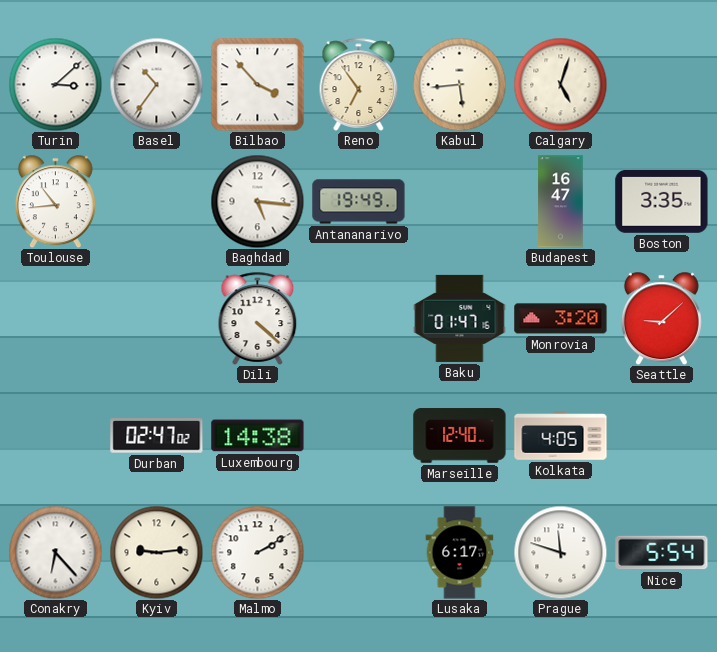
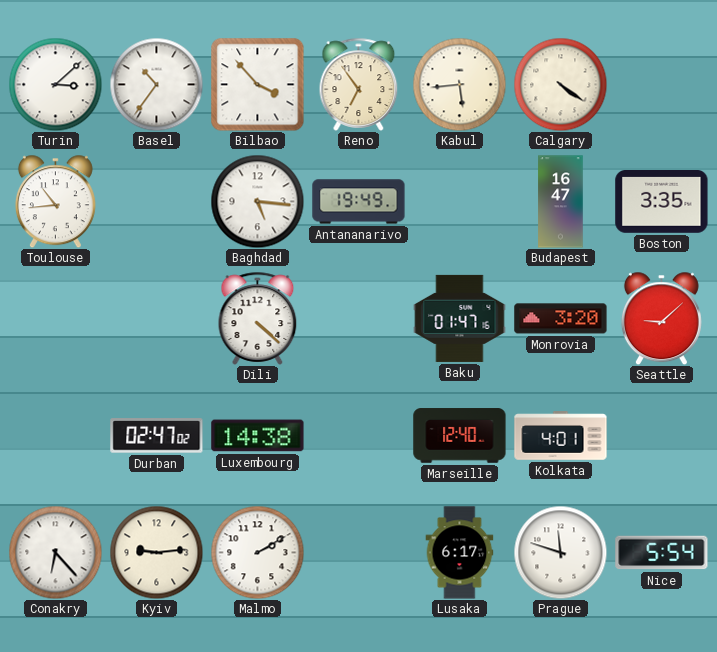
Calgary: 5:03 -> 4:21
Kolkata: 4:05 -> 4:01
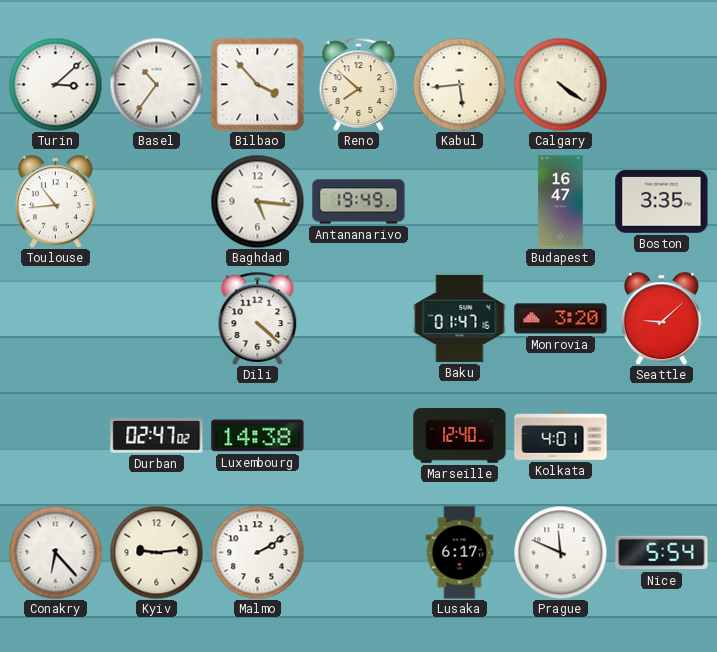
Reno: 6:54 -> 7:52
Prague: 11:48 -> 11:49
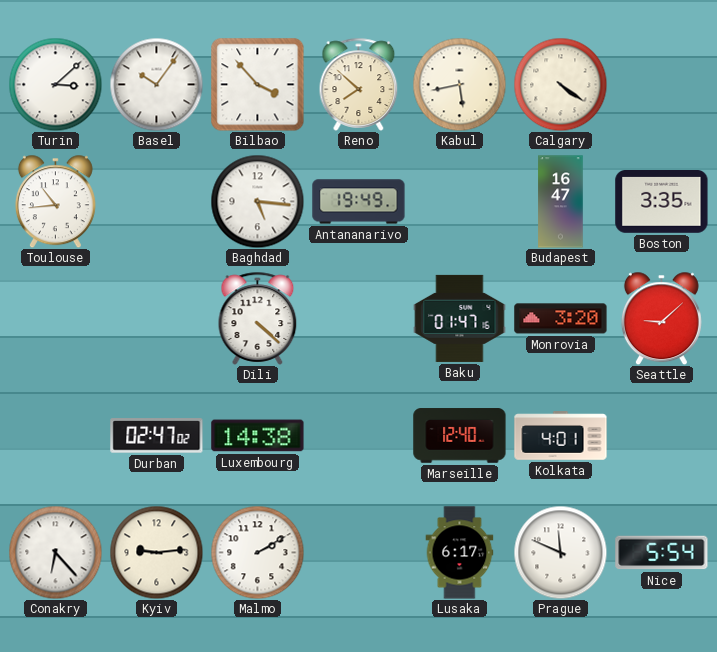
Basel: 10:36 -> 10:06
Kabul: 5:44 -> 5:43
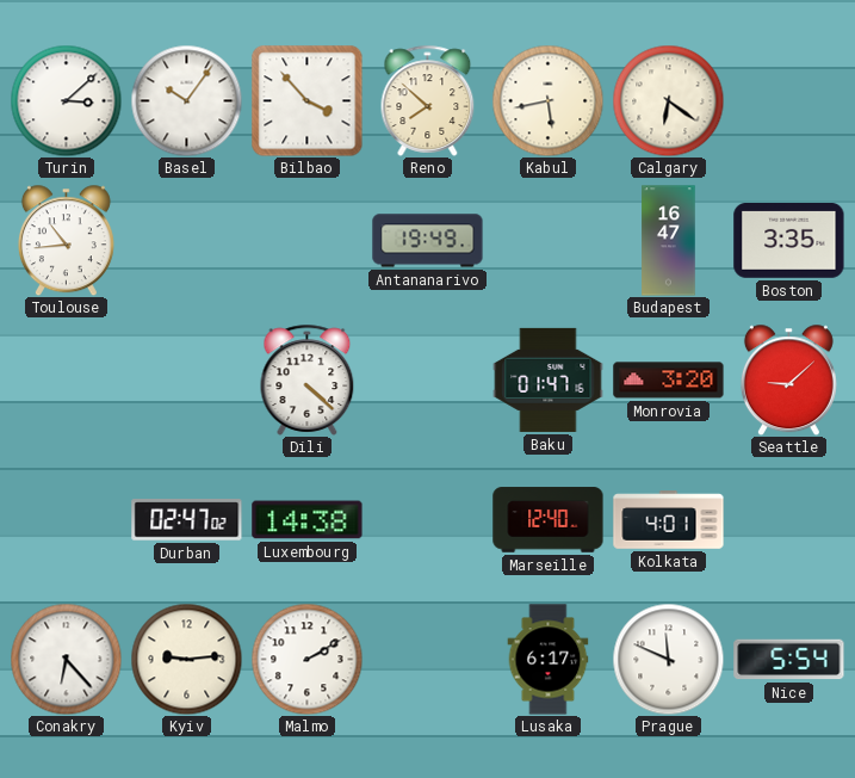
Calgary: 4:21 -> 6:21
Baghdad: 5:16 -> none
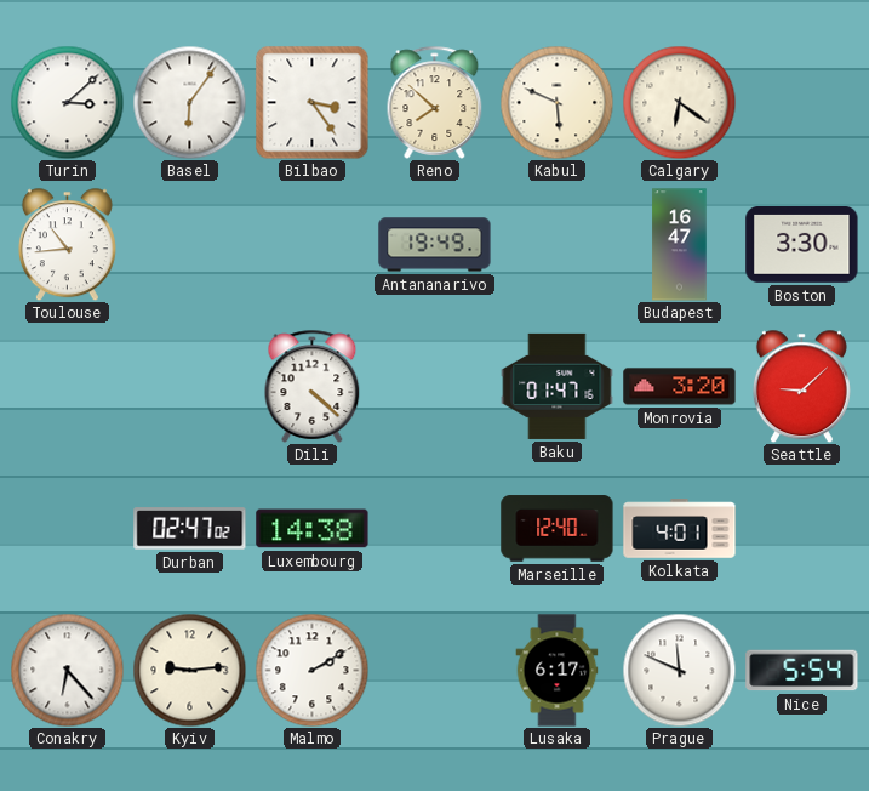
Basel: 10:06 -> 6:06
Bilbao: 3:53 -> 3:24
Kabul: 5:43 -> 5:49
Boston: 3:35 -> 3:30
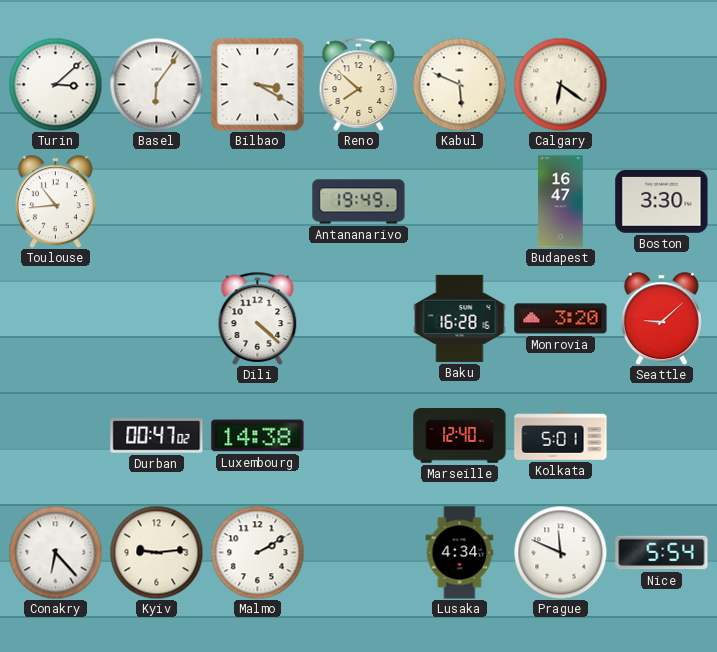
Bilbao: 3:24 -> 3:20
Baku: 01:47 -> 16:28
Durban: 02:47 -> 00:47
Kolkata: 4:01 -> 5:01
Lusaka: 6:17 -> 4:34
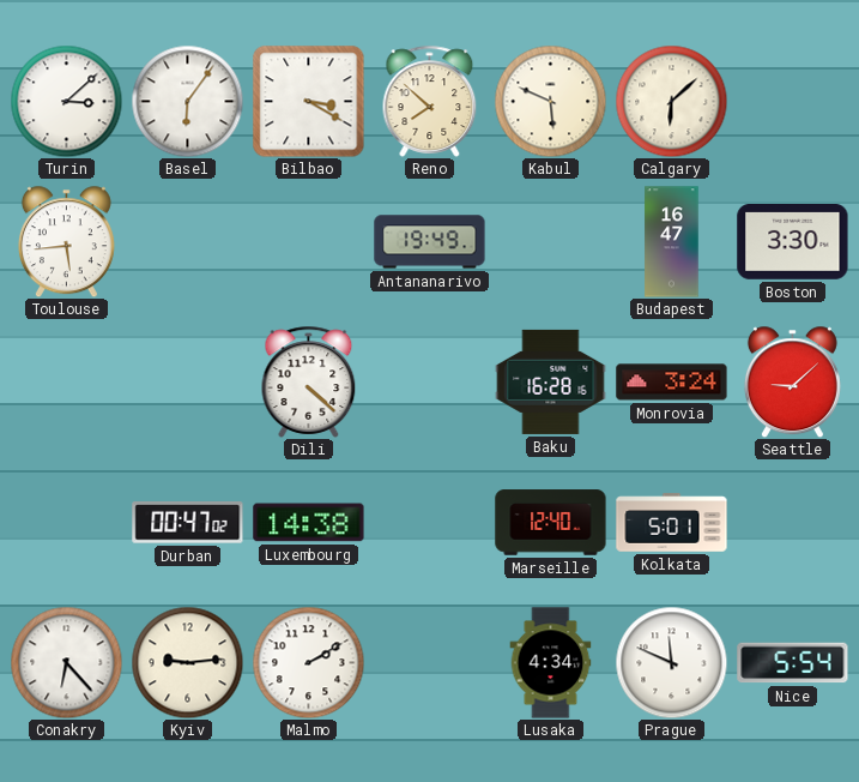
Calgary: 6:21 -> 6:08
Toulouse: 10:44 -> 5:44
Monrovia: 3:20 -> 3:24
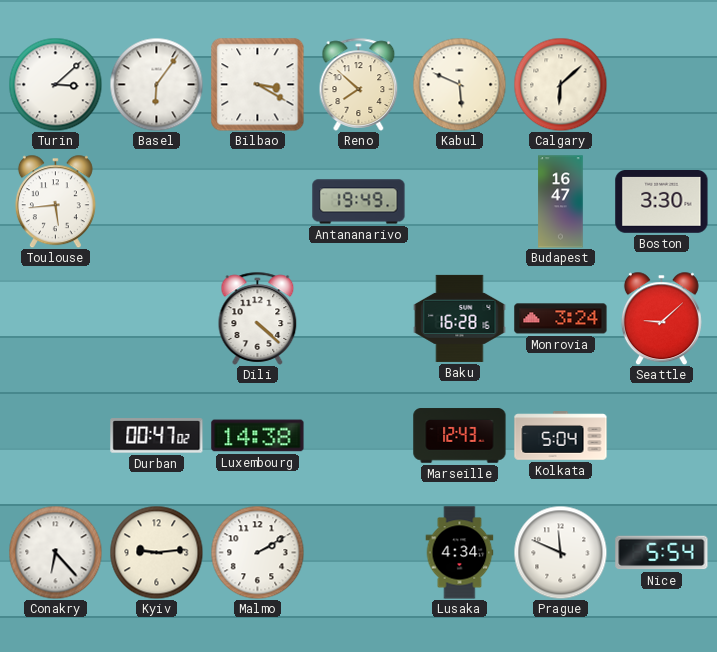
Marseille: 12:40 -> 12:43
Kolkata: 5:01 -> 5:04
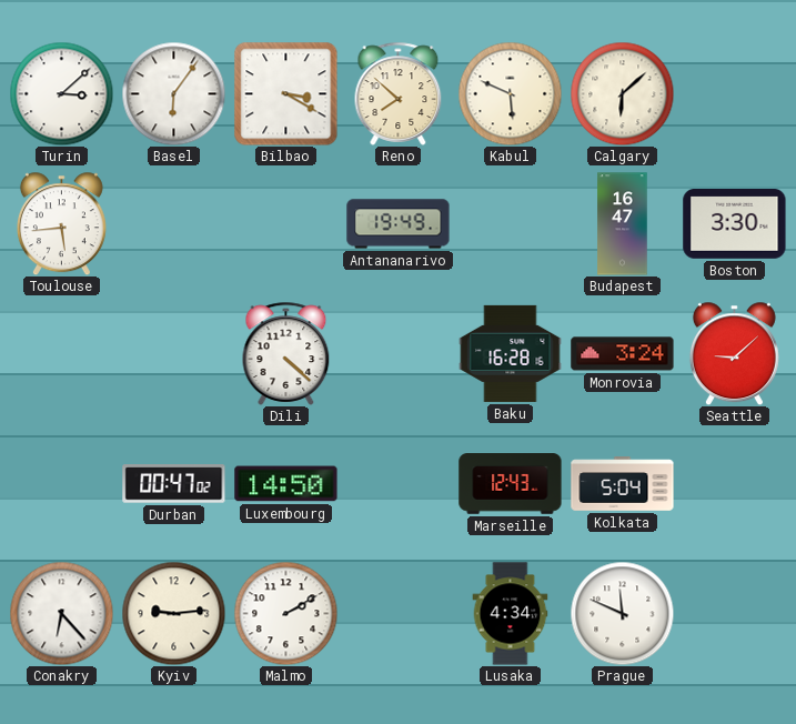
Luxembourg: 14:38 -> 14:50
Nice: 5:54 -> none
